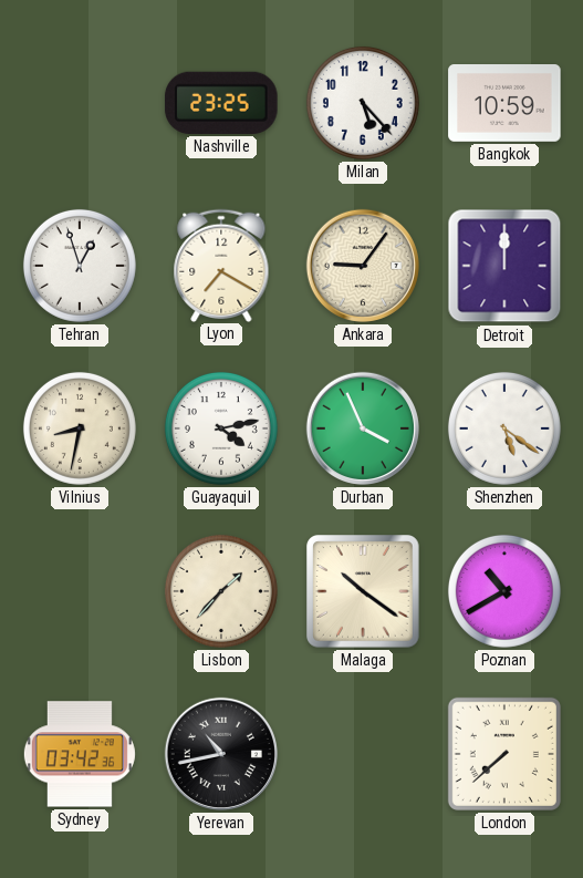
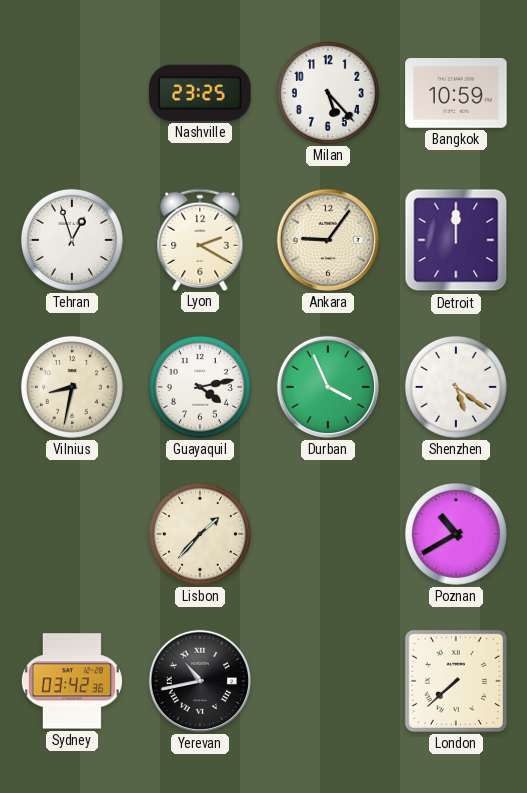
Lyon: 7:20 -> 2:20
Malaga: 10:21 -> none
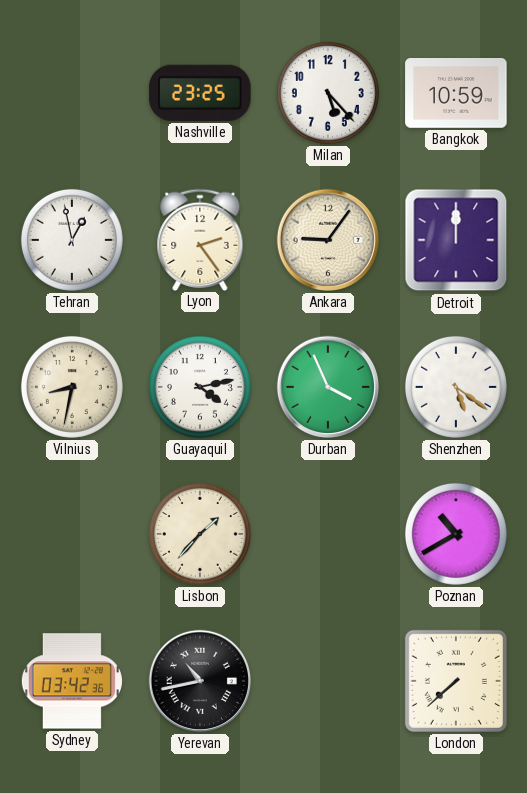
Tehran: 12:57 -> 12:58
Lyon: 2:20 -> 2:24
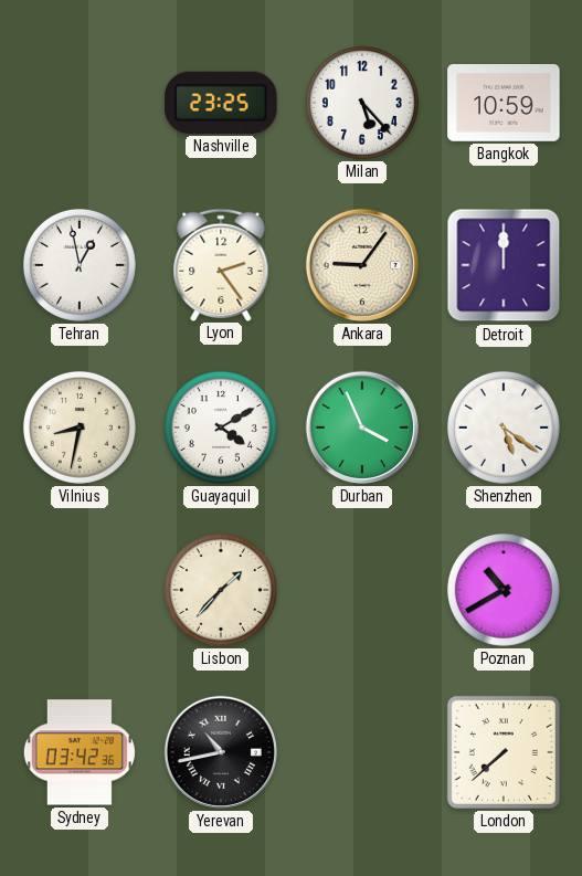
Guayaquil: 4:13 -> 4:10
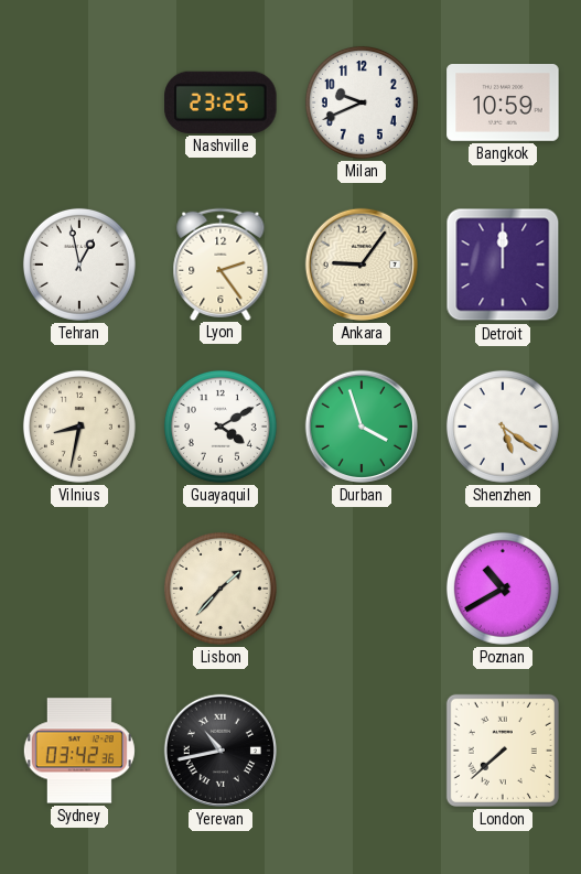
Milan: 5:23 -> 9:41
Durban: 3:56 -> 3:57
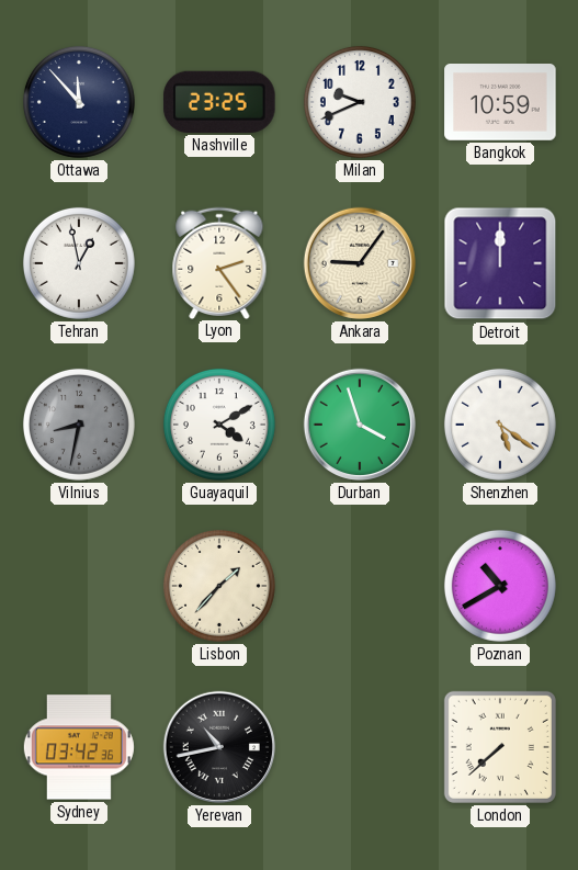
Ottawa: none -> 11:53
Vilnius dial: cream -> grey
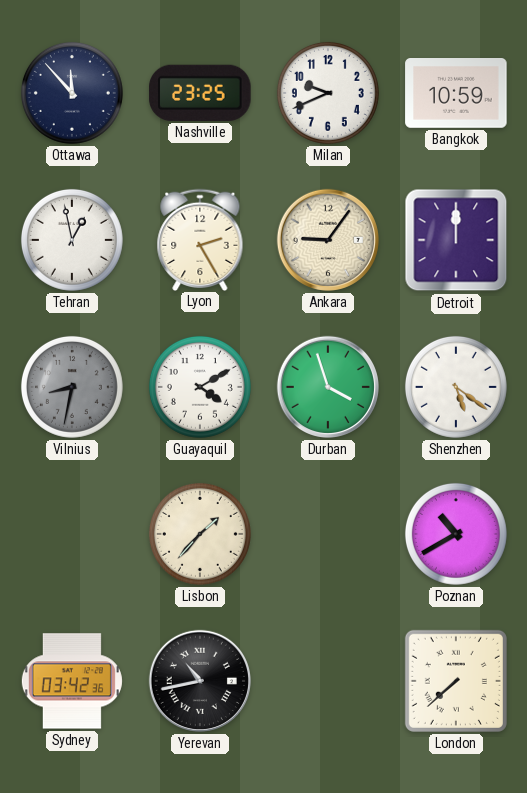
Lyon: 2:24 -> 2:25
